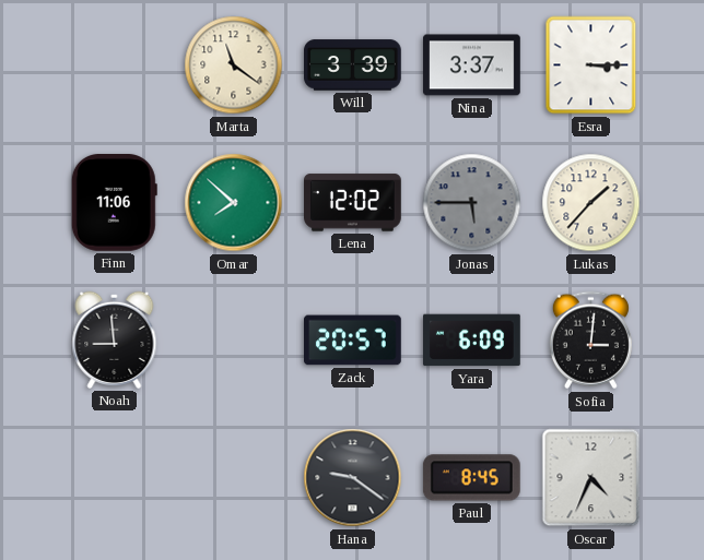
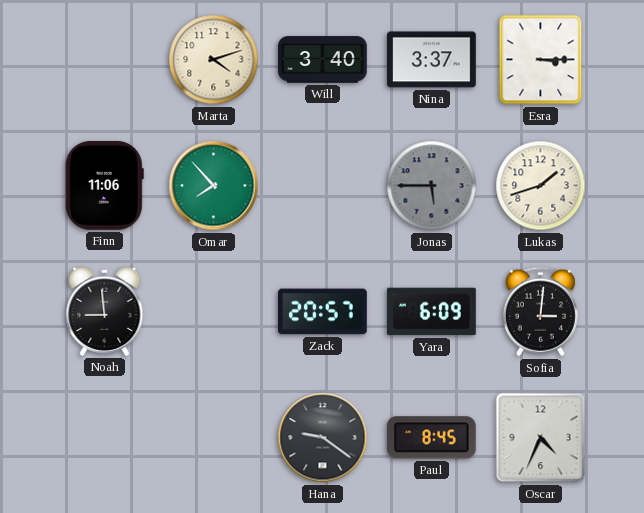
Marta: 11:21 -> 4:12
Will: 3:39 -> 3:40
Omar: 7:52 -> 7:53
Lena: 12:02 -> none
Lukas: 1:37 -> 1:42
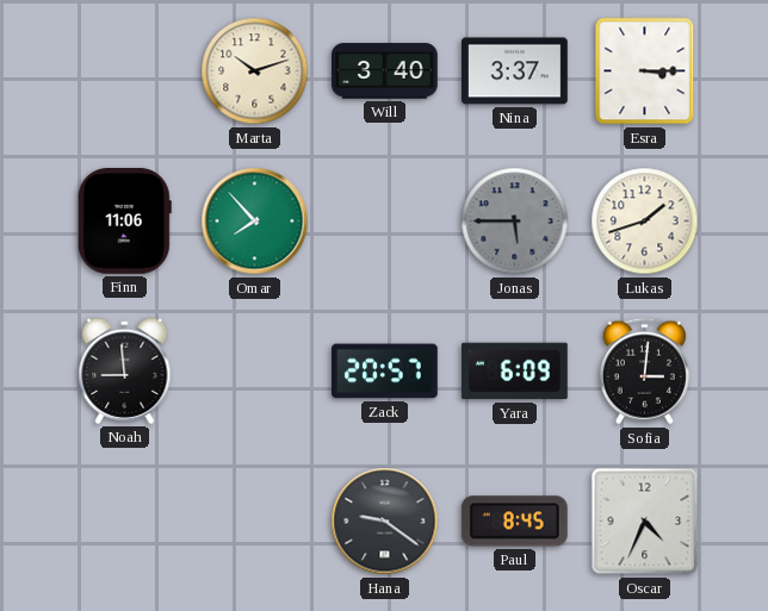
Marta: 4:12 -> 10:12
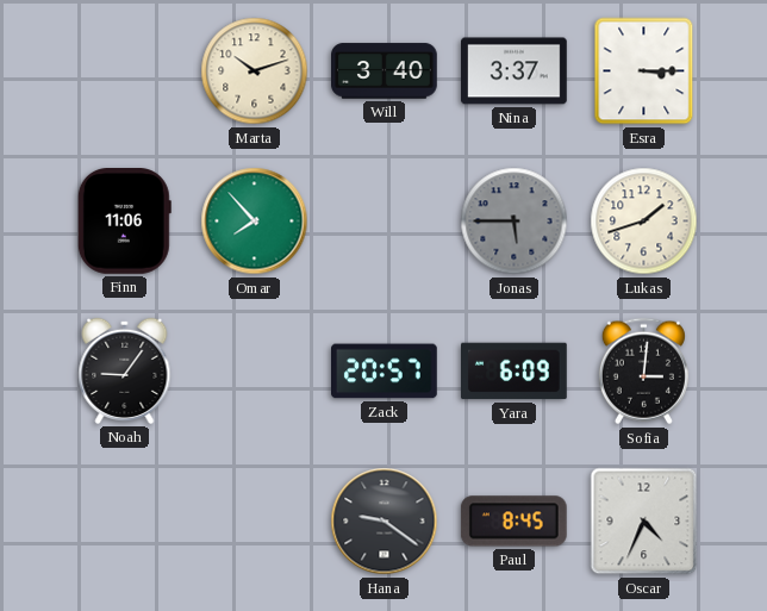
Noah: 8:59 -> 9:06
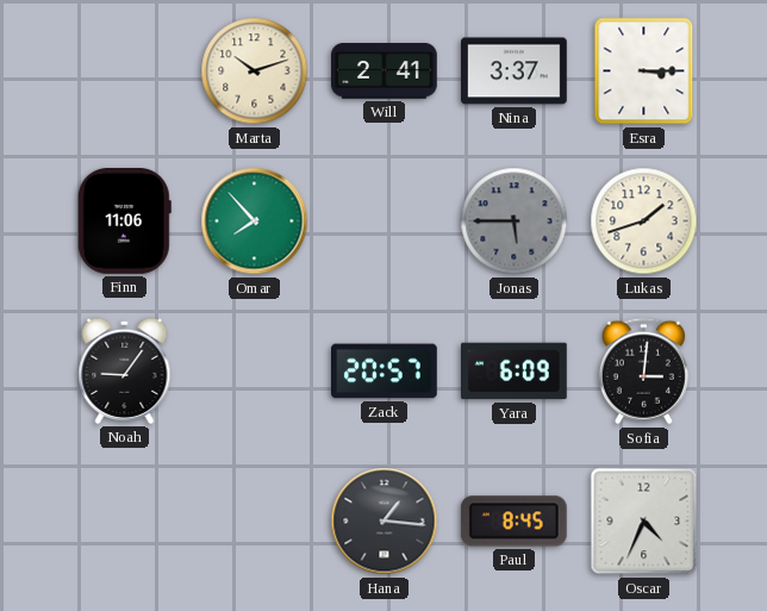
Will: 3:40 -> 2:41
Hana: 9:21 -> 1:16
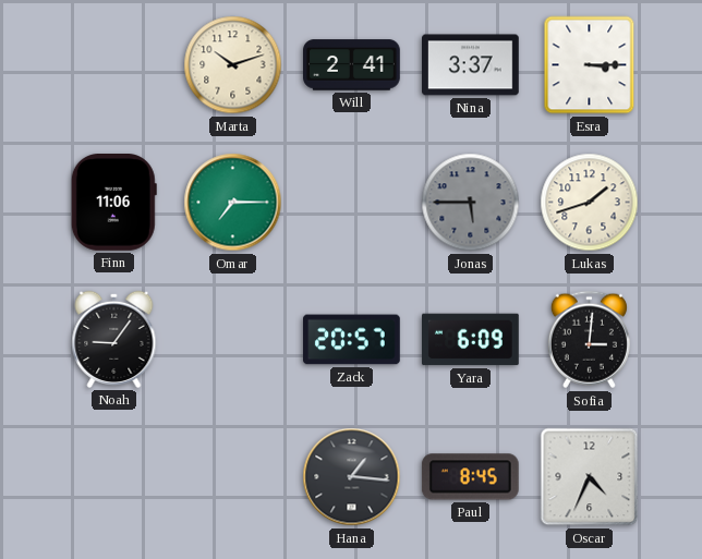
Omar: 7:53 -> 7:15
